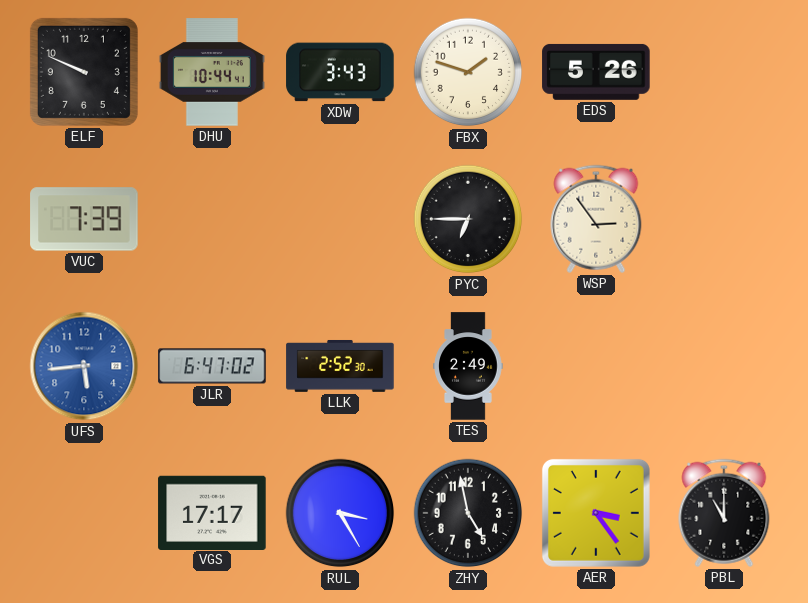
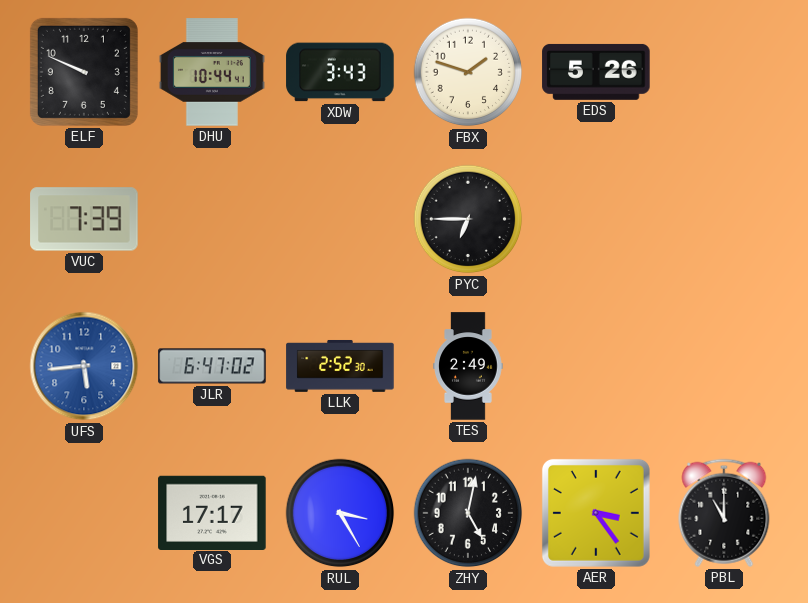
WSP: 2:54 -> none
ZHY: 4:58 -> 5:02
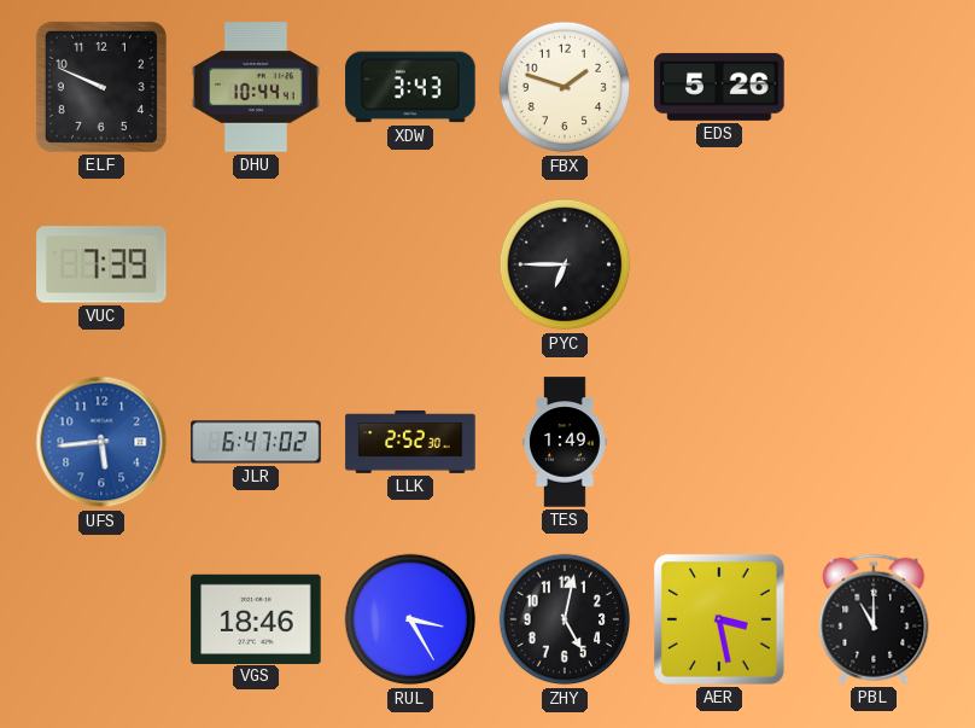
TES: 2:49 -> 1:49
VGS: 17:17 -> 18:46
AER: 3:24 -> 3:28
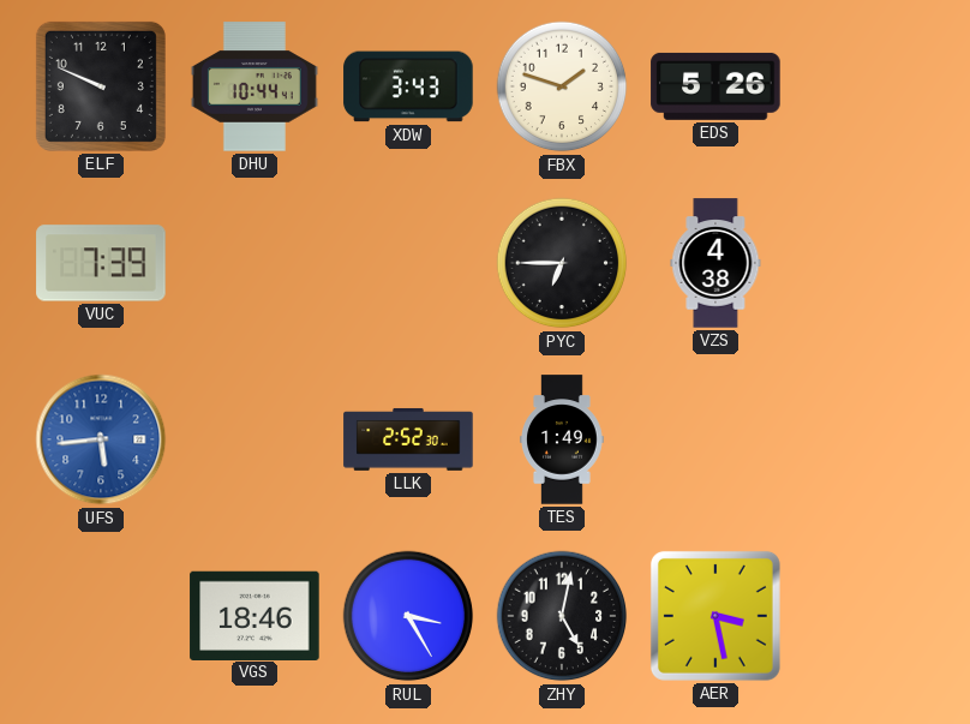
VZS: none -> 4:38
JLR: 6:47 -> none
PBL: 11:00 -> none
